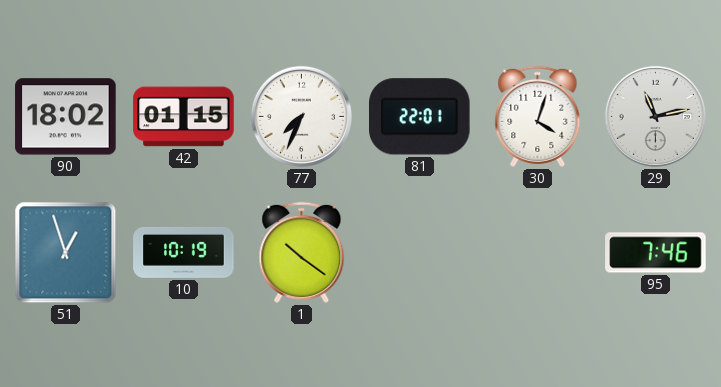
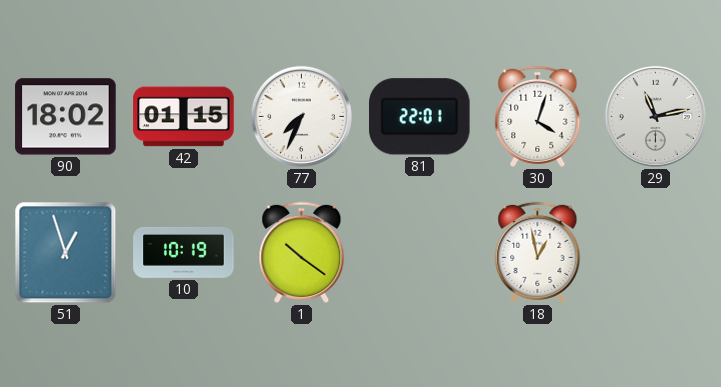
18: none -> 12:58
95: 7:46 -> none
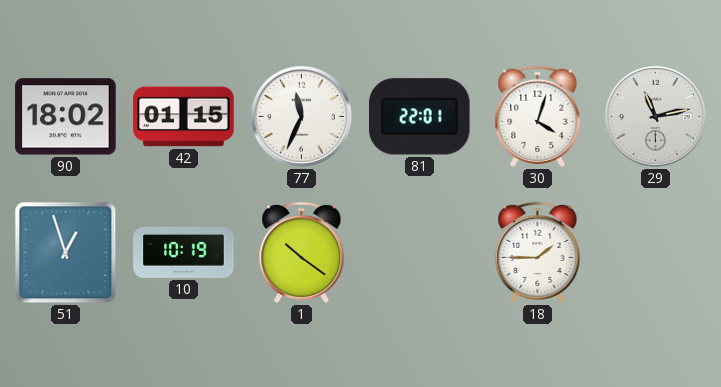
77: 7:34 -> 11:34
18: 12:58 -> 1:45
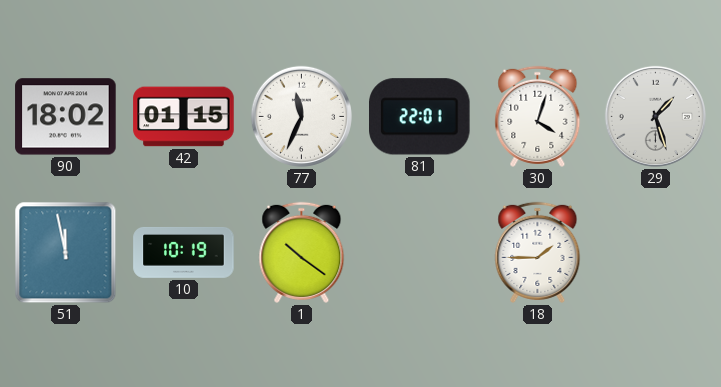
29: 11:13 -> 1:27
51: 12:57 -> 11:58
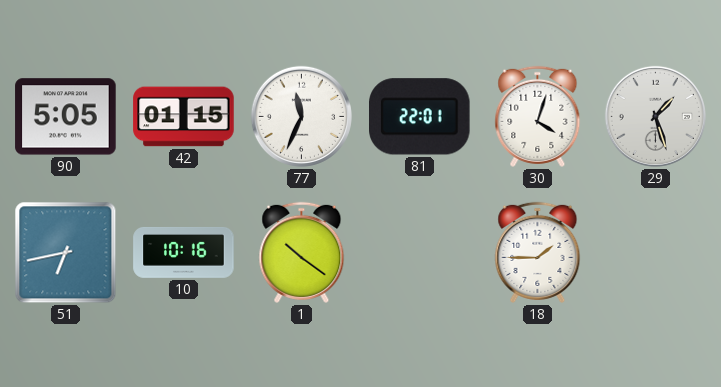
90: 18:02 -> 5:05
51: 11:58 -> 6:43
10: 10:19 -> 10:16
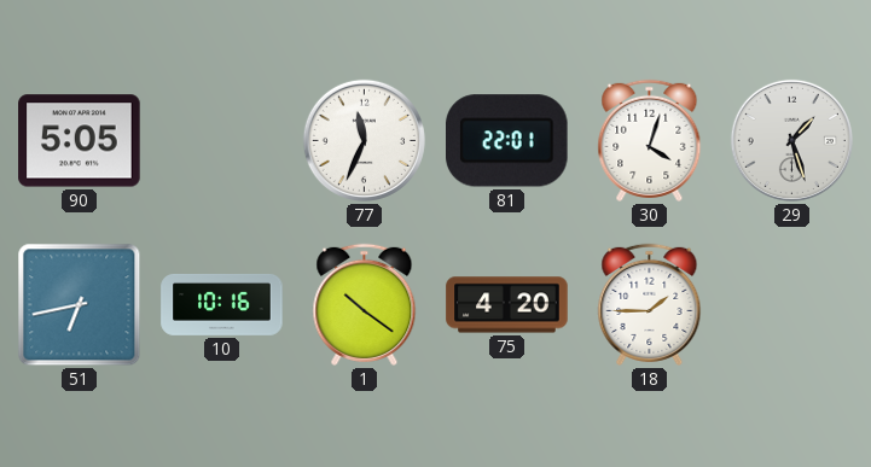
42: 01:15 -> none
75: none -> 4:20
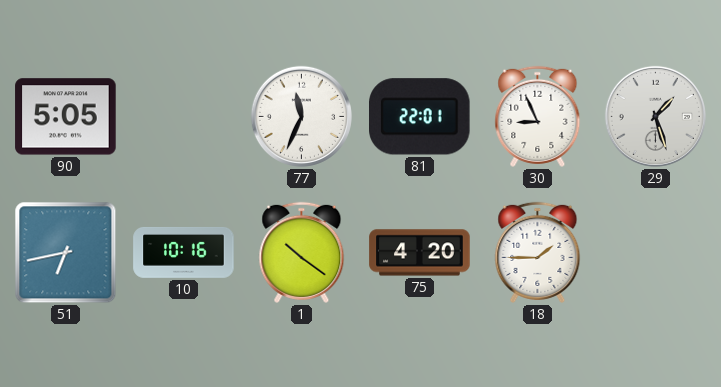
30: 4:03 -> 8:56
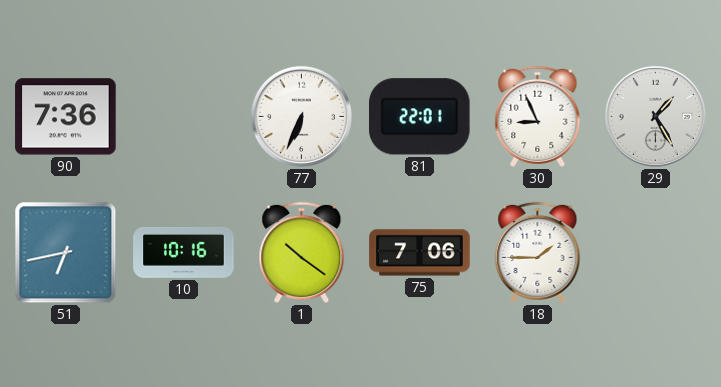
90: 5:05 -> 7:36
77: 11:34 -> 6:34
29: 1:27 -> 1:25
75: 4:20 -> 7:06
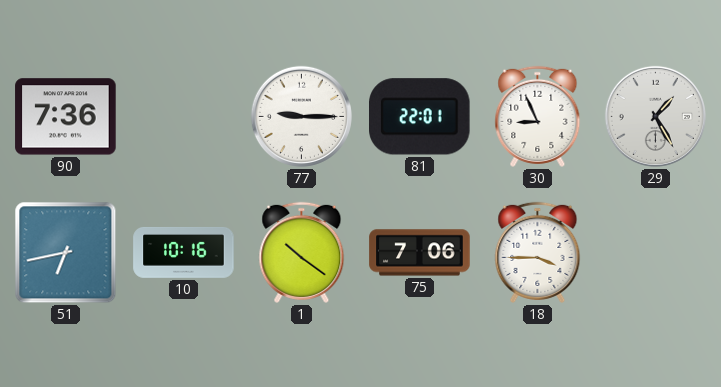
77: 6:34 -> 9:15
18: 1:45 -> 3:45
